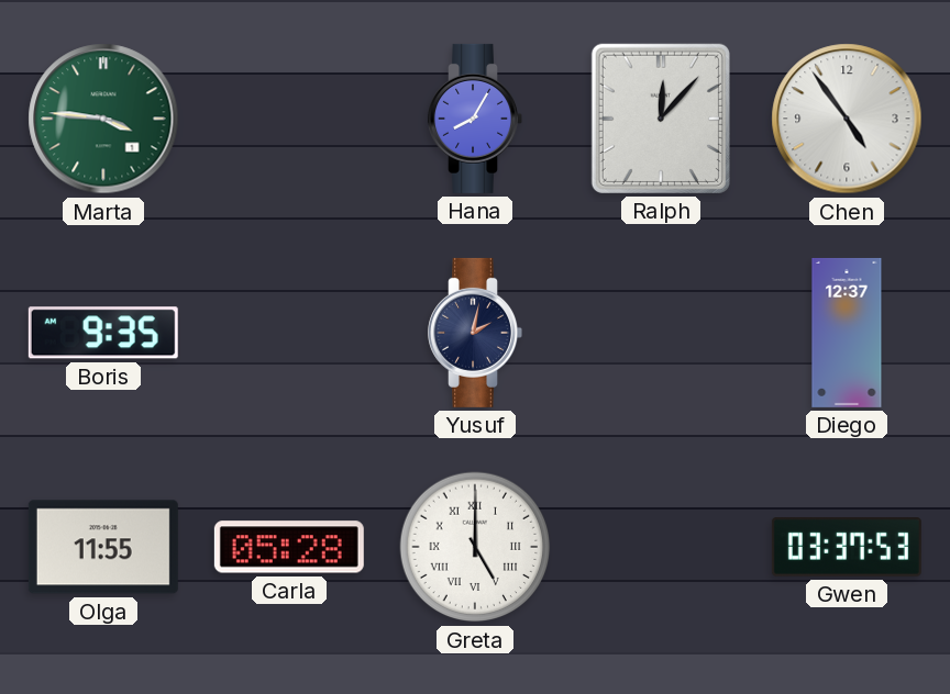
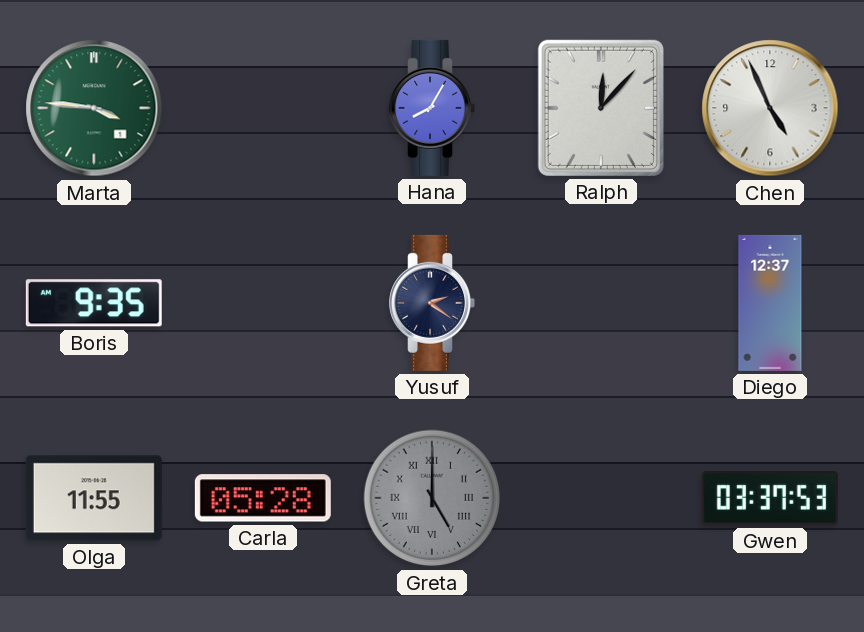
Chen: 4:54 -> 4:56
Yusuf: 2:02 -> 2:21
Greta dial: white -> grey
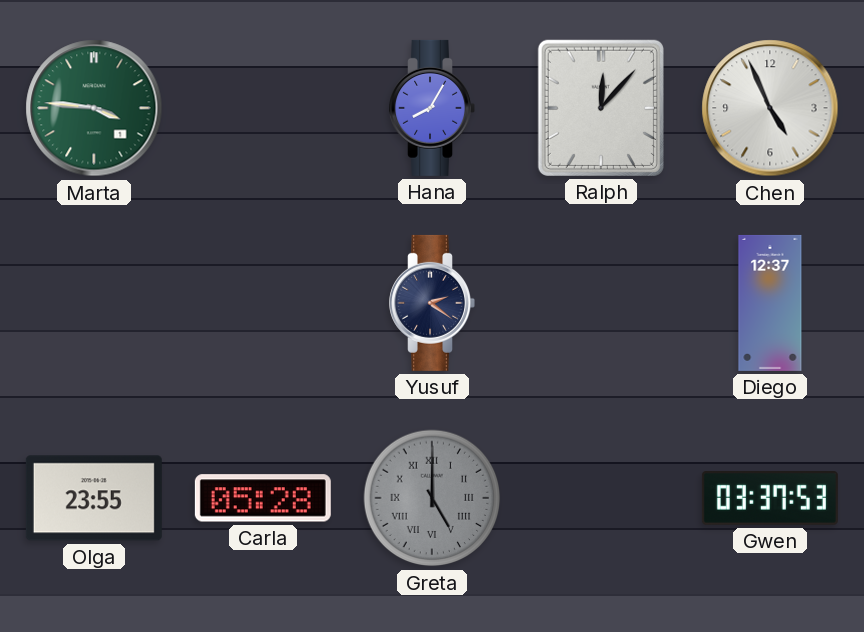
Boris: 9:35 -> none
Olga: 11:55 -> 23:55
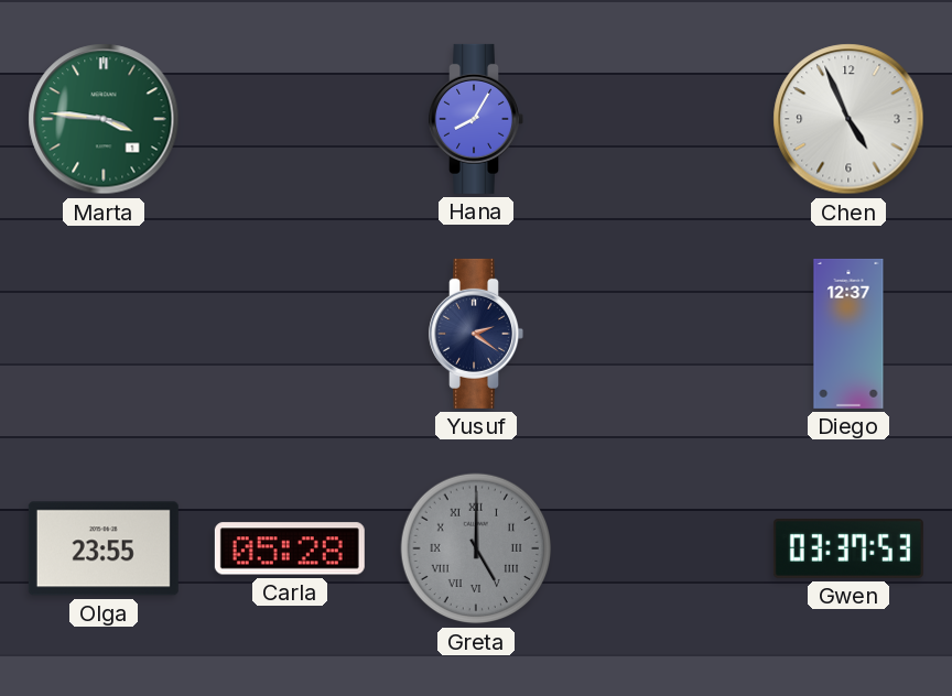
Ralph: 12:07 -> none
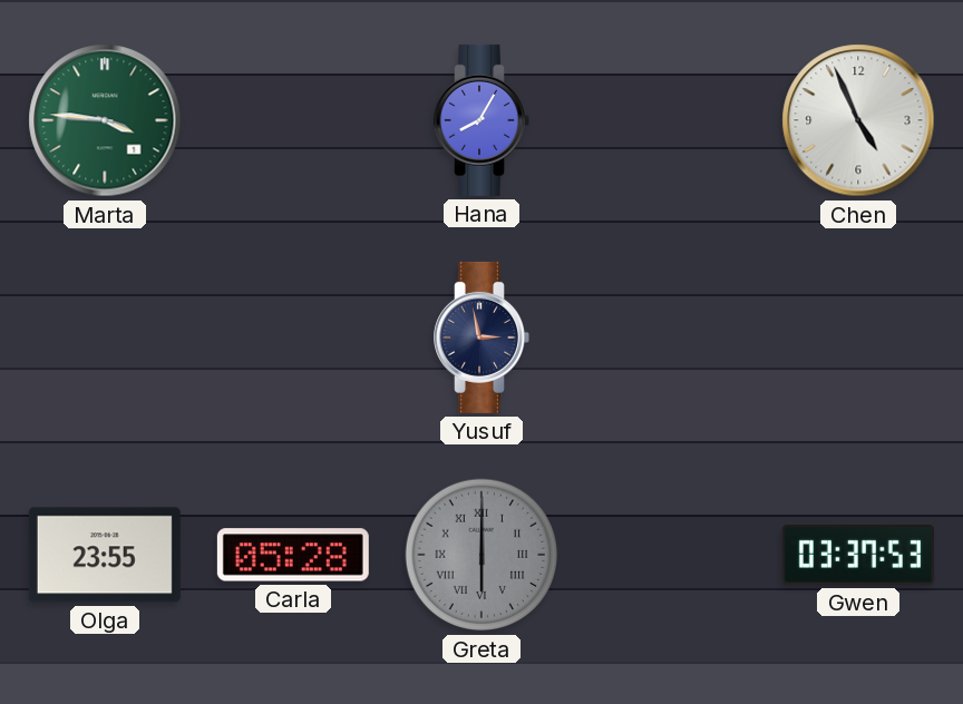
Yusuf: 2:21 -> 2:58
Diego: 12:37 -> none
Greta: 5:00 -> 6:00
